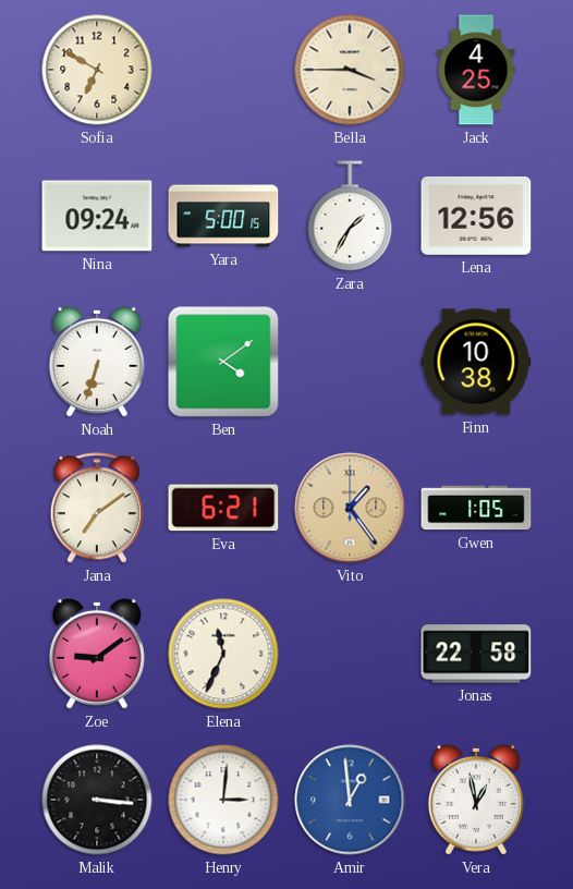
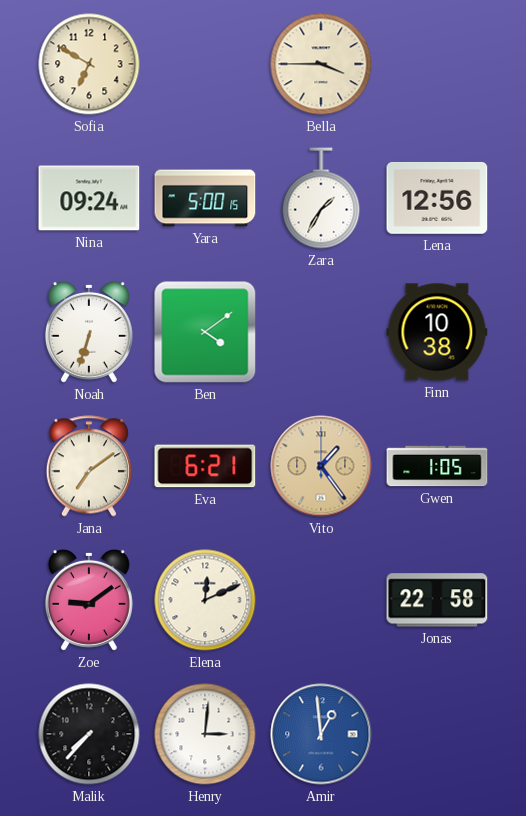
Jack: 4:25 -> none
Elena: 11:34 -> 12:11
Malik: 3:16 -> 7:37
Vera: 12:58 -> none
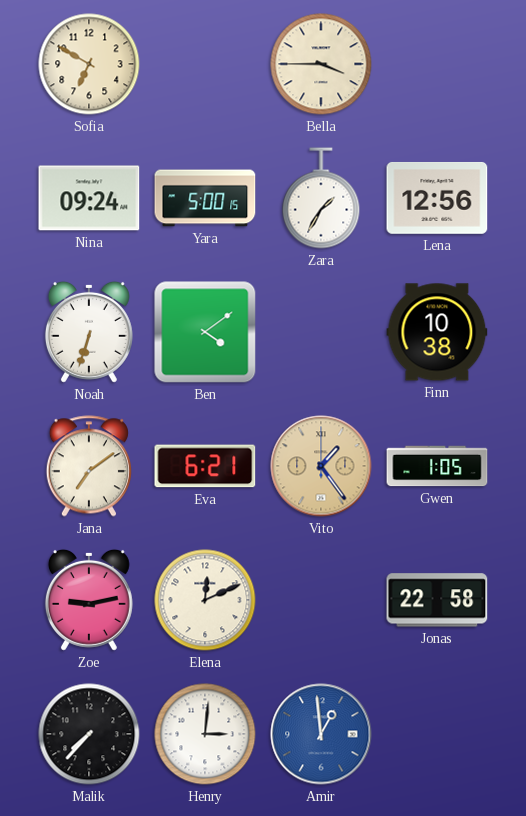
Zoe: 9:09 -> 9:13
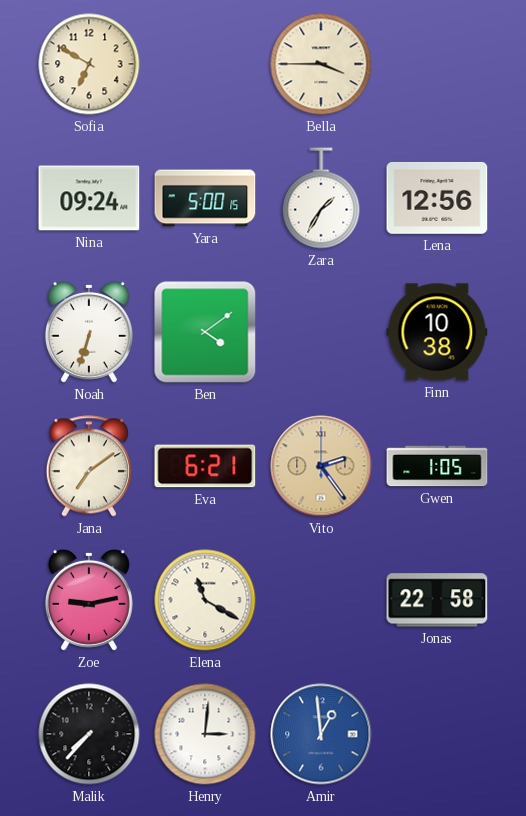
Vito: 1:24 -> 2:24
Elena: 12:11 -> 11:20
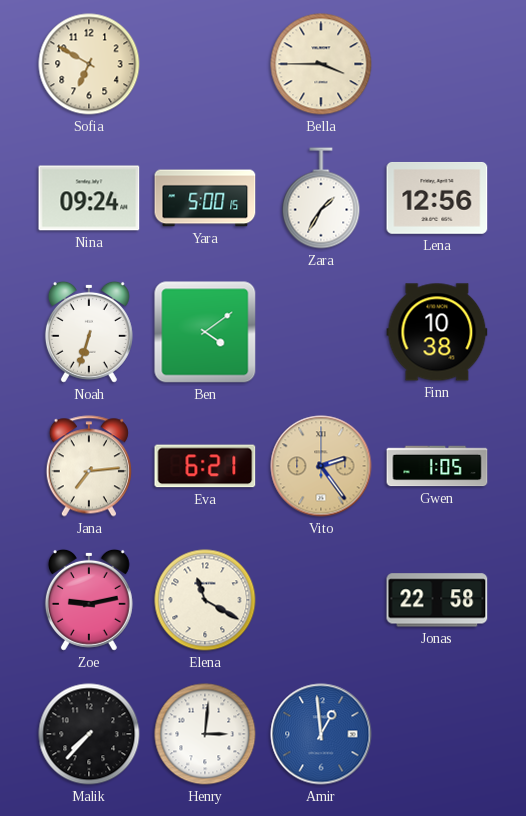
Jana: 7:09 -> 7:14
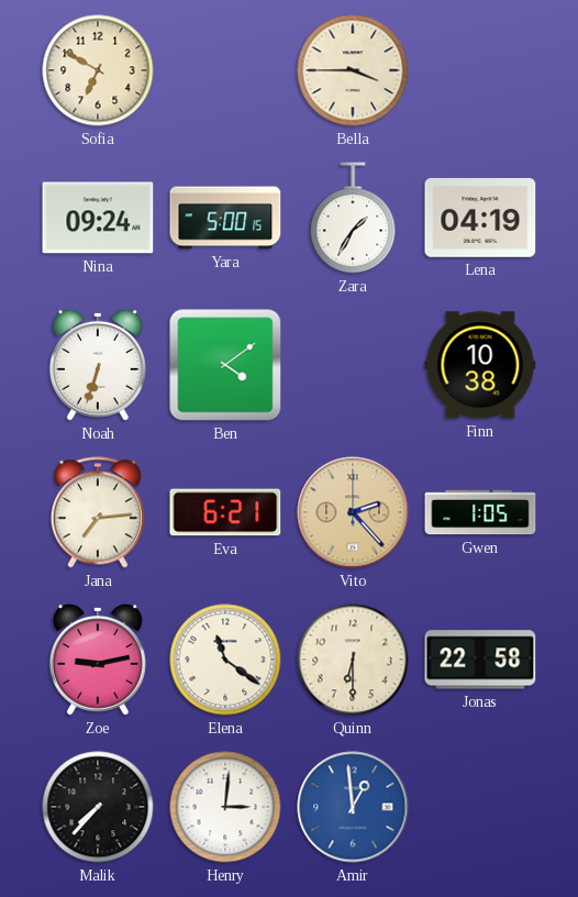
Lena: 12:56 -> 04:19
Vito: 2:24 -> 2:23
Elena: 11:20 -> 11:21
Quinn: none -> 6:30
